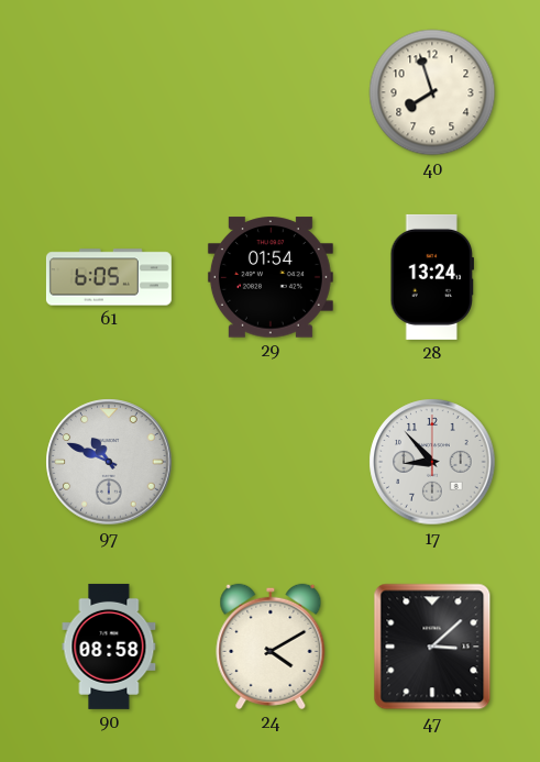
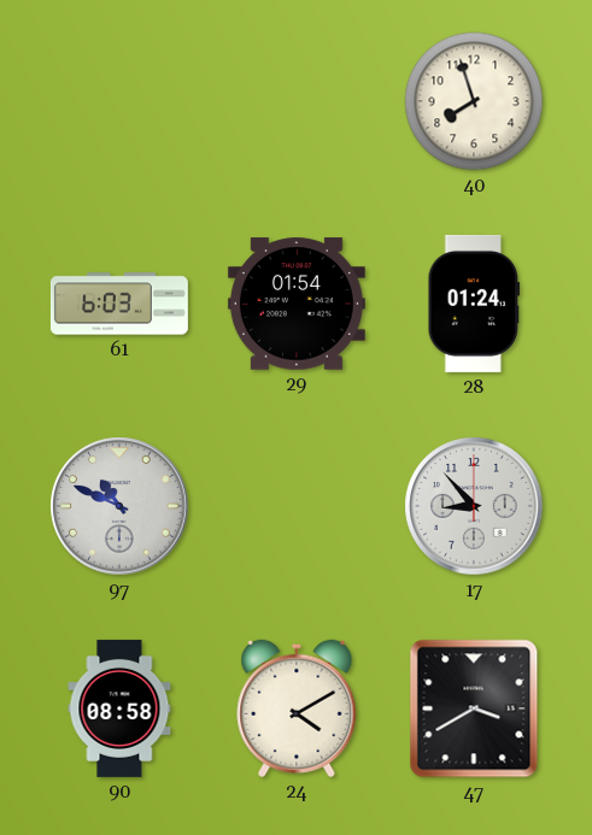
61: 6:05 -> 6:03
28: 13:24 -> 01:24
47: 3:08 -> 3:40
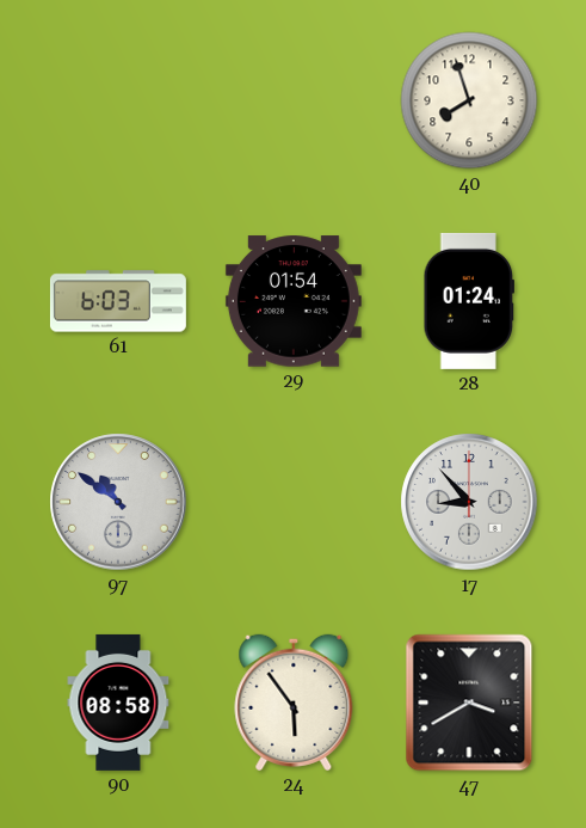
97: 10:49 -> 10:51
24: 4:10 -> 5:54
